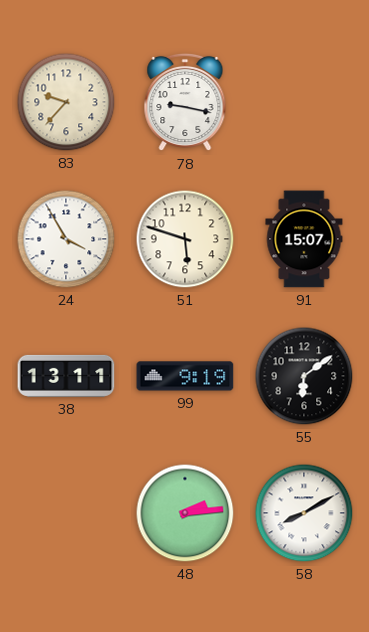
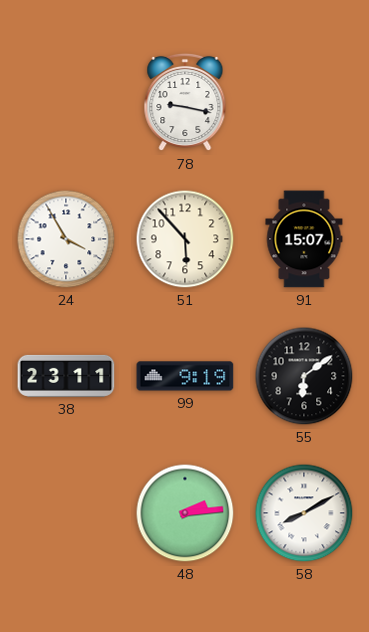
83: 9:37 -> none
51: 5:48 -> 5:53
38: 13:11 -> 23:11
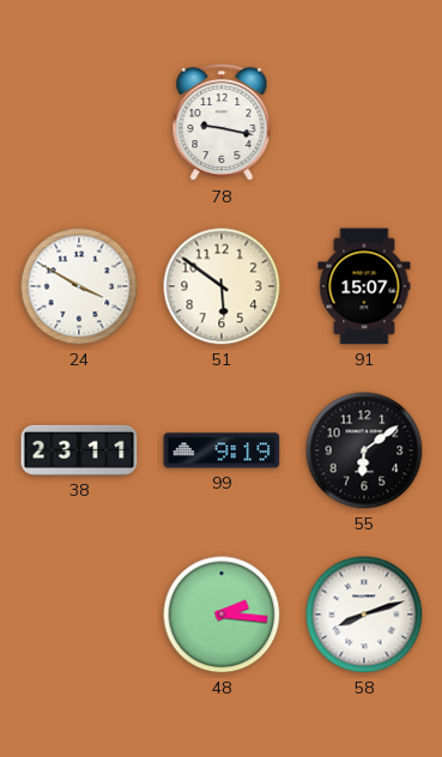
24: 3:55 -> 3:50
51: 5:53 -> 5:51
48: 2:14 -> 2:16
58: 8:10 -> 8:12
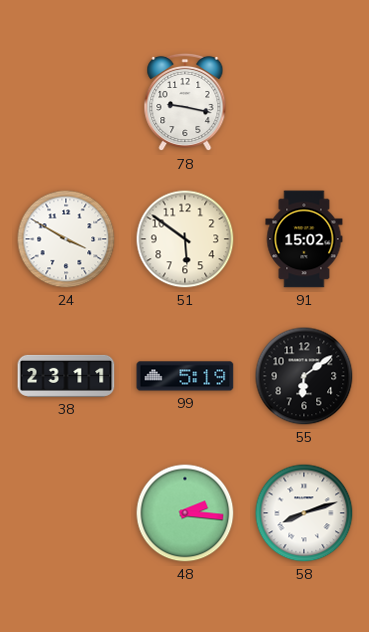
91: 15:07 -> 15:02
99: 9:19 -> 5:19
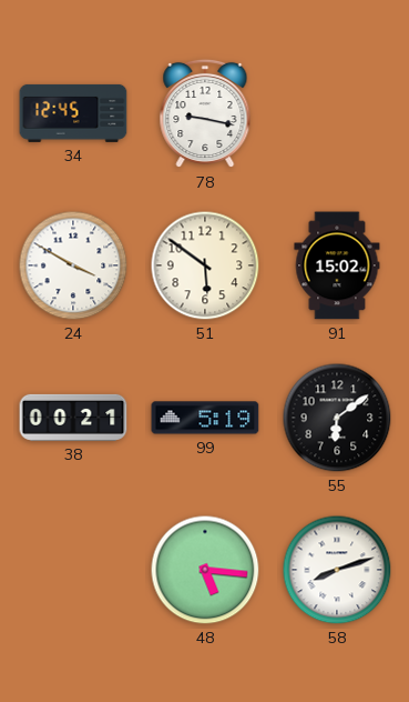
34: none -> 12:45
38: 23:11 -> 00:21
48: 2:16 -> 5:16
